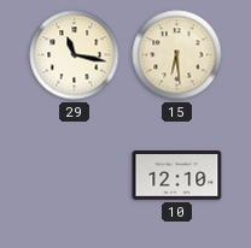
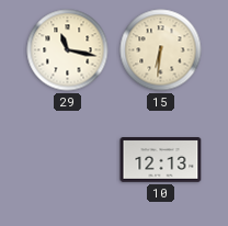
15: 6:29 -> 6:31
10: 12:10 -> 12:13
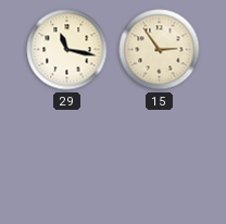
15: 6:31 -> 2:54
10: 12:13 -> none
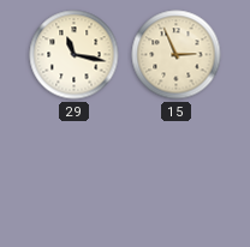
15: 2:54 -> 2:56
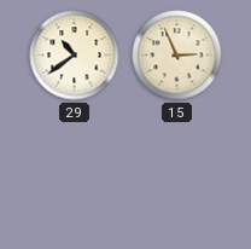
29: 11:17 -> 10:39
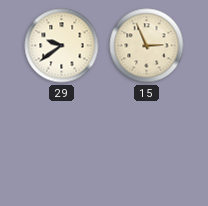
29: 10:39 -> 9:39
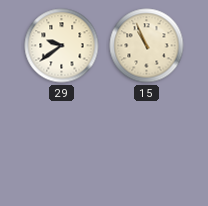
15: 2:56 -> 10:56
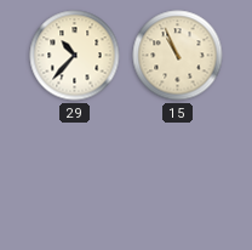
29: 9:39 -> 10:37
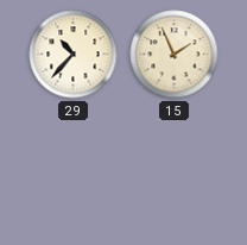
15: 10:56 -> 1:56
